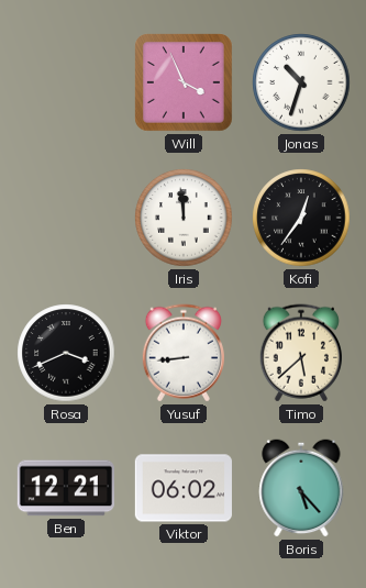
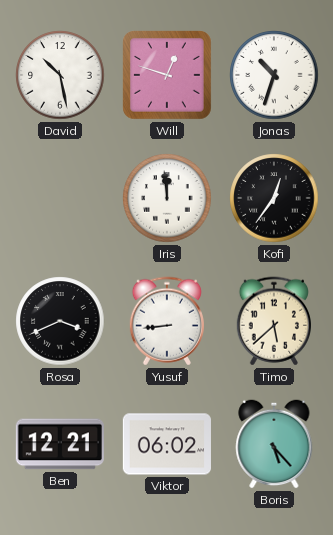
David: none -> 10:28
Will: 3:56 -> 12:48
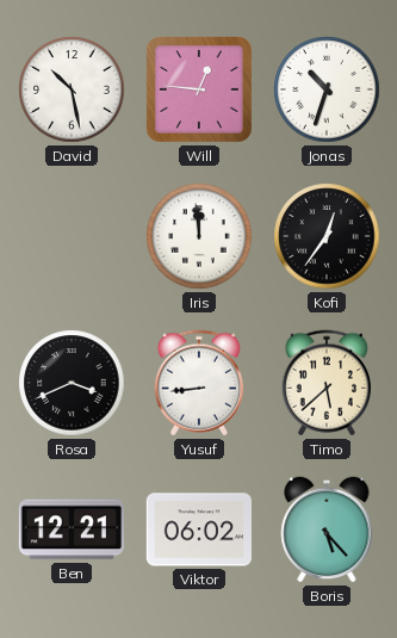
Will: 12:48 -> 12:46
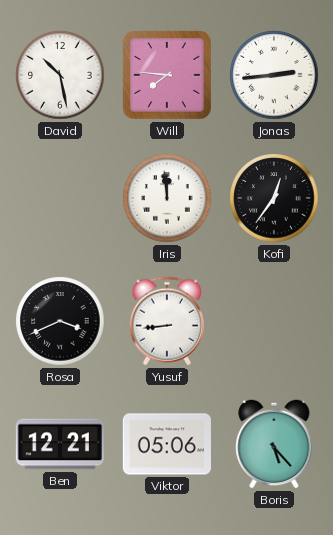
Will: 12:46 -> 7:46
Jonas: 10:33 -> 2:44
Timo: 5:38 -> none
Viktor: 06:02 -> 05:06
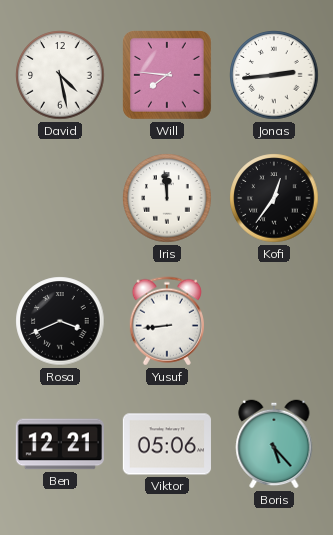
David: 10:28 -> 4:28
